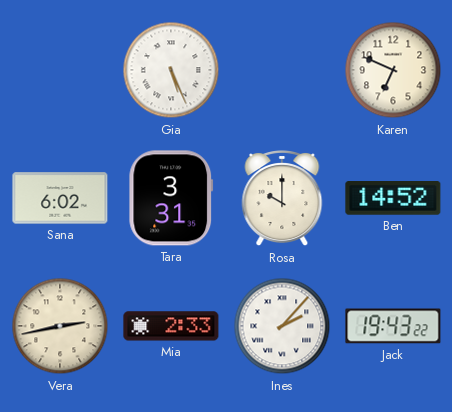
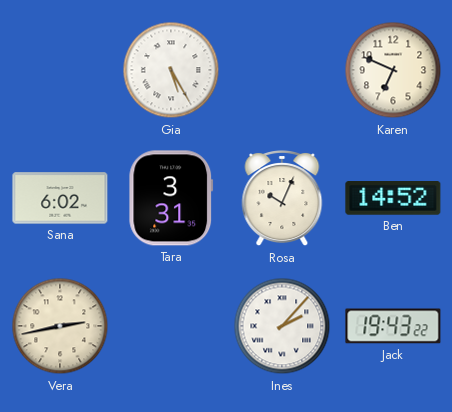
Gia: 5:26 -> 5:25
Rosa: 10:00 -> 10:04
Mia: 2:33 -> none
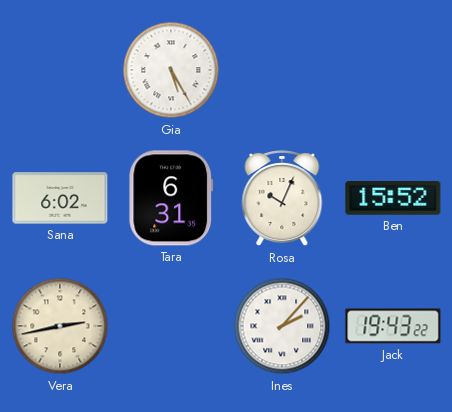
Karen: 6:49 -> none
Tara: 3:31 -> 6:31
Ben: 14:52 -> 15:52
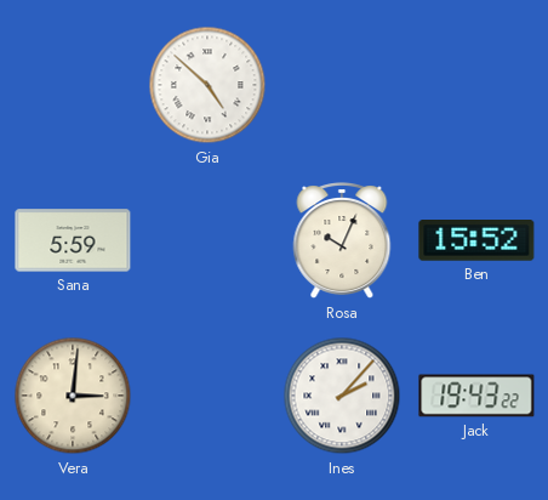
Gia: 5:25 -> 4:52
Sana: 6:02 -> 5:59
Tara: 6:31 -> none
Vera: 2:43 -> 3:01
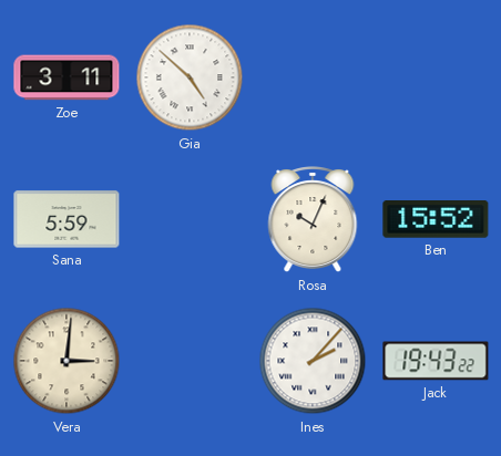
Zoe: none -> 3:11
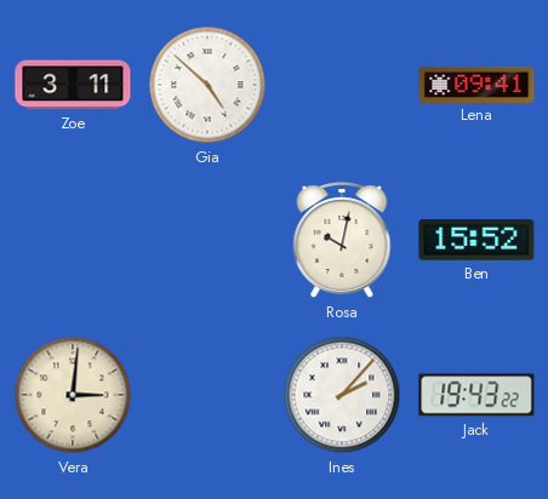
Lena: none -> 09:41
Sana: 5:59 -> none
Rosa: 10:04 -> 10:02
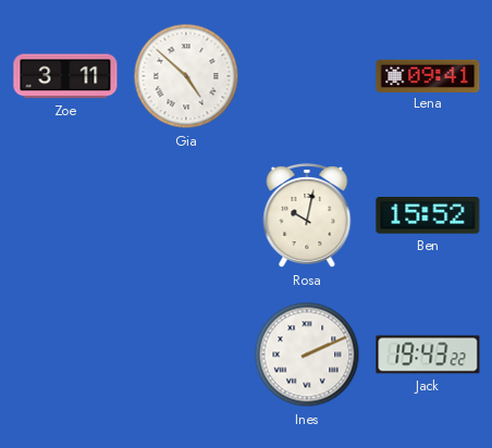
Vera: 3:01 -> none
Ines: 2:07 -> 2:11
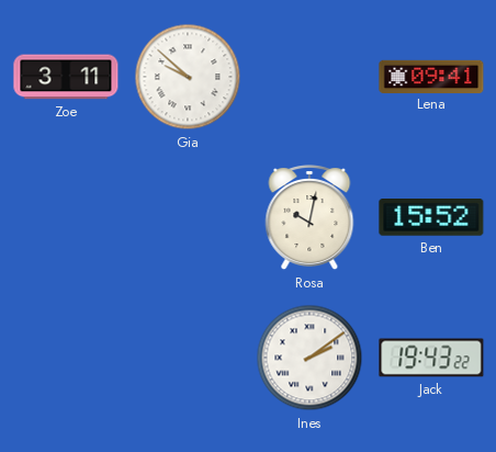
Gia: 4:52 -> 9:52
Ines: 2:11 -> 2:09
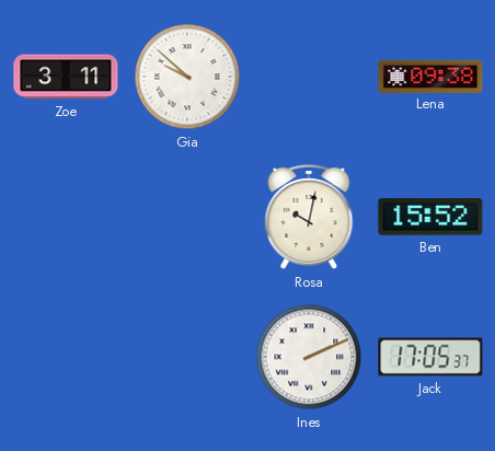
Lena: 09:41 -> 09:38
Ines: 2:09 -> 2:11
Jack: 19:43 -> 17:05
